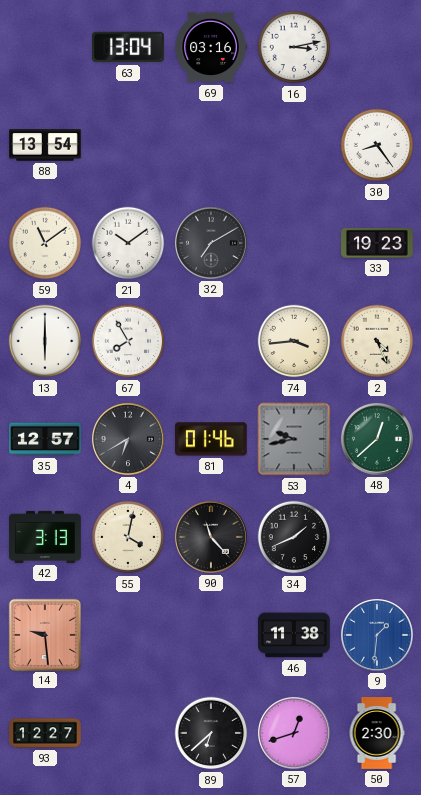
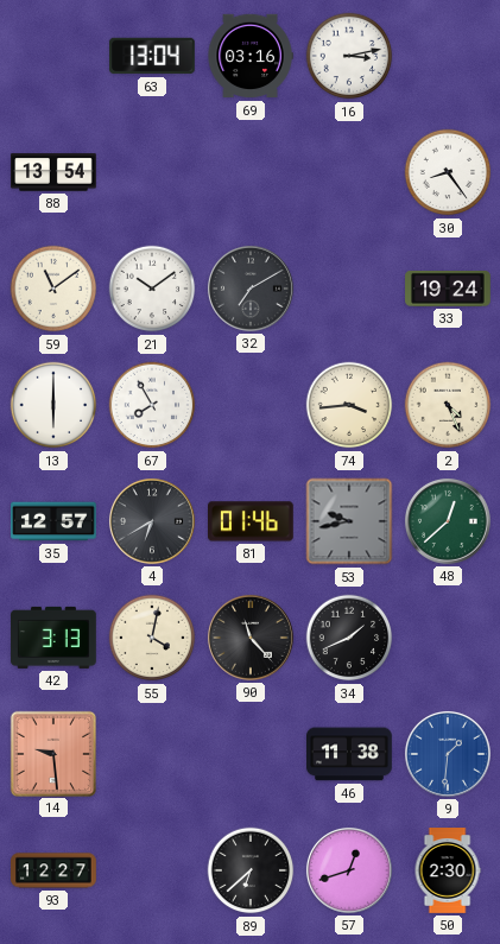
33: 19:23 -> 19:24
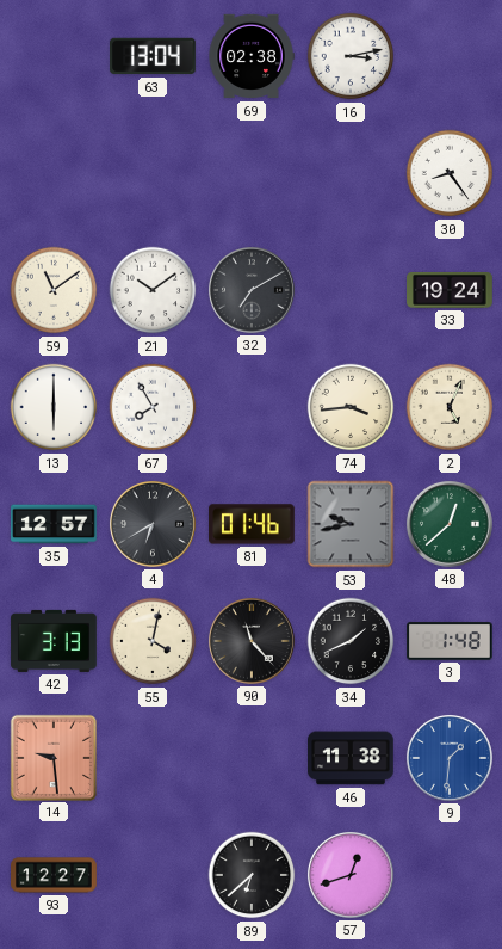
69: 03:16 -> 02:38
88: 13:54 -> none
2: 4:26 -> 5:04
3: none -> 1:48
50: 2:30 -> none
